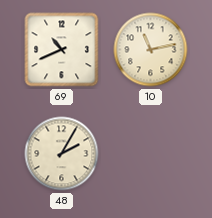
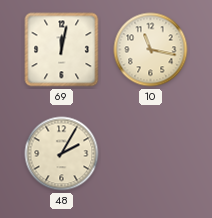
69: 10:41 -> 12:02
10: 11:13 -> 11:17
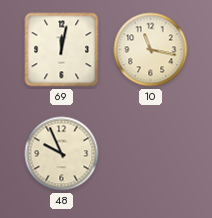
48: 2:05 -> 9:56
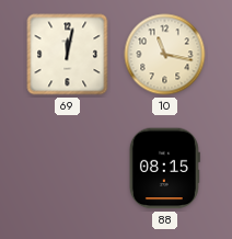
48: 9:56 -> none
88: none -> 08:15
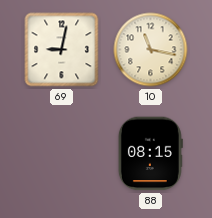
69: 12:02 -> 9:02
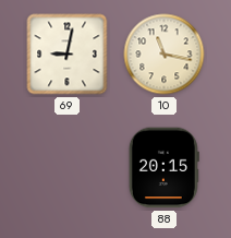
88: 08:15 -> 20:15
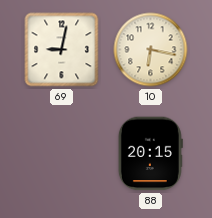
10: 11:17 -> 6:17
